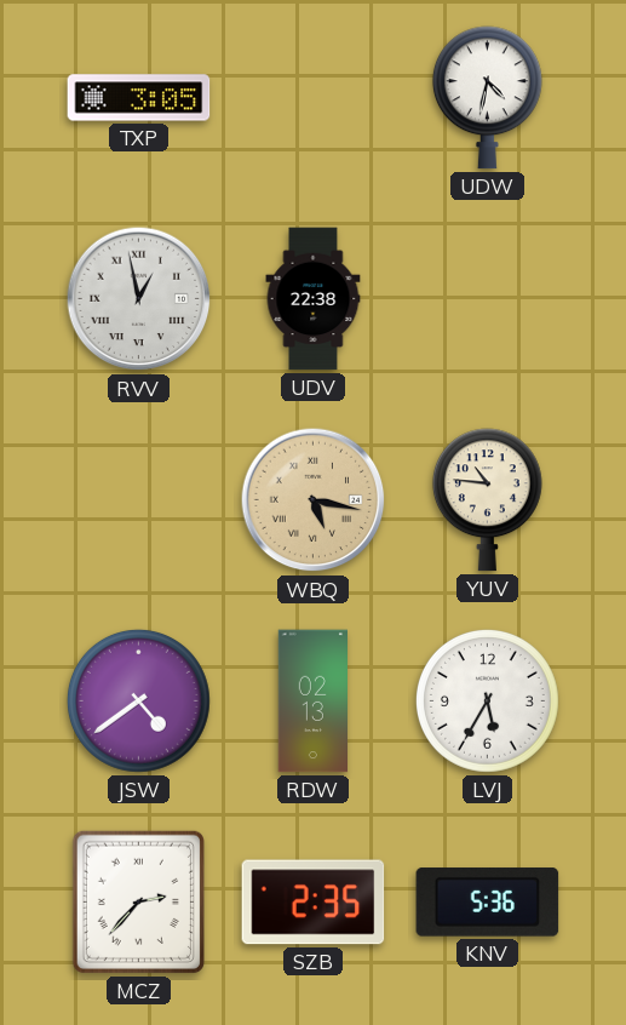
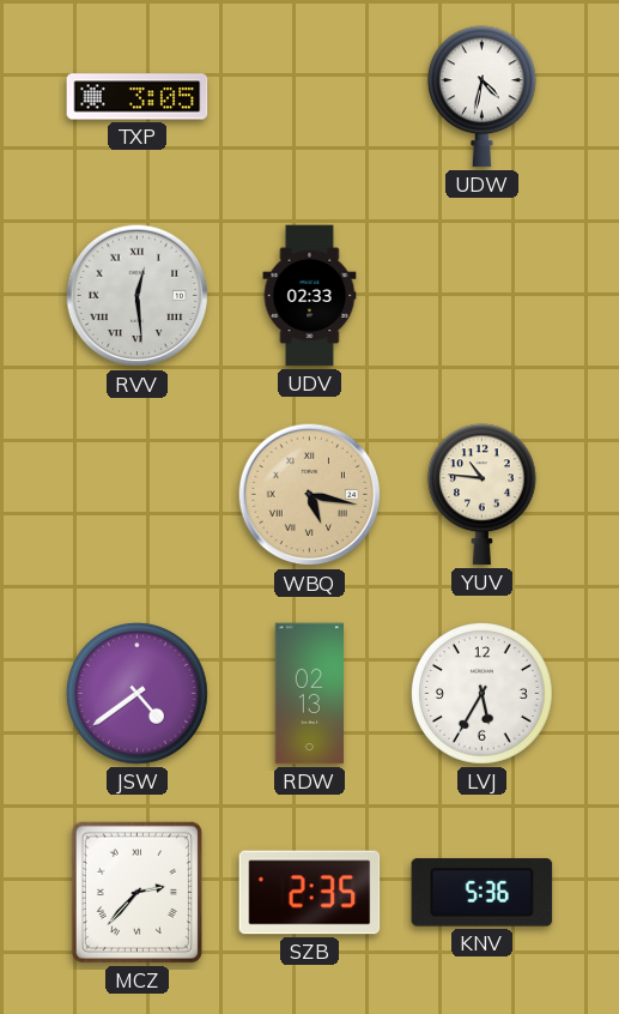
RVV: 12:58 -> 12:29
UDV: 22:38 -> 02:33
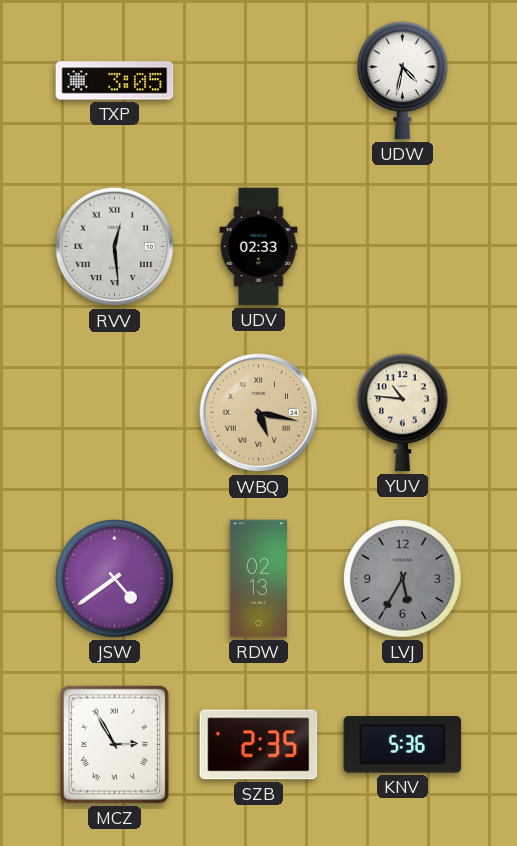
LVJ dial: white -> grey
MCZ: 2:37 -> 2:55
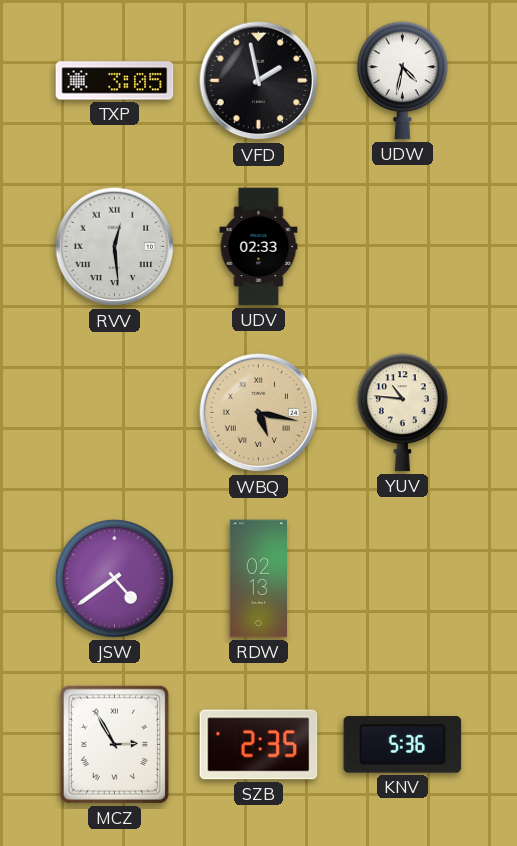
VFD: none -> 1:58
LVJ: 5:35 -> none
